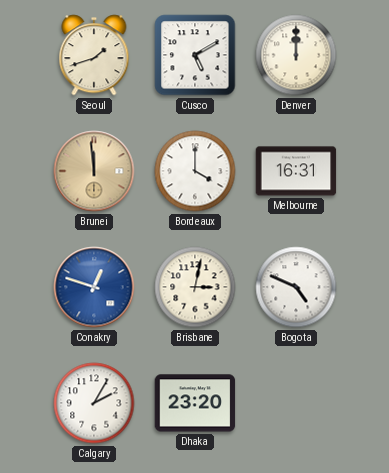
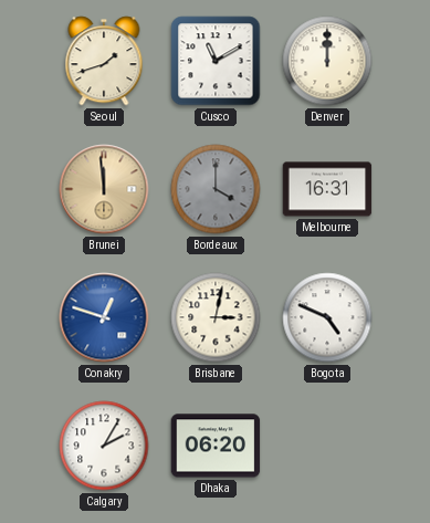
Cusco: 5:10 -> 11:10
Bordeaux dial: white -> grey
Dhaka: 23:20 -> 06:20
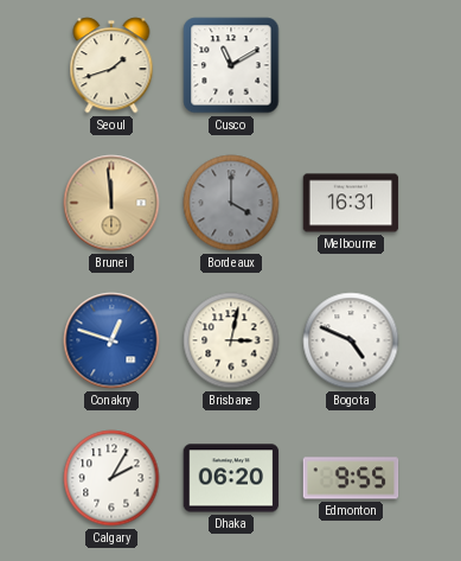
Denver: 12:00 -> none
Edmonton: none -> 9:55
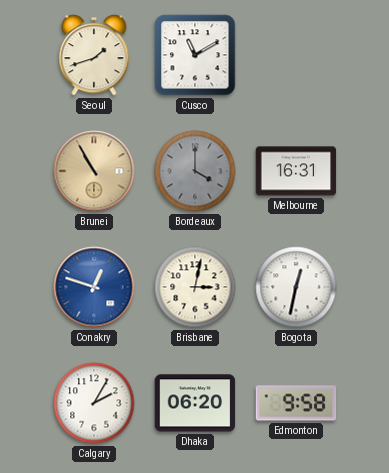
Brunei: 11:59 -> 10:55
Bogota: 4:49 -> 12:32
Edmonton: 9:55 -> 9:58
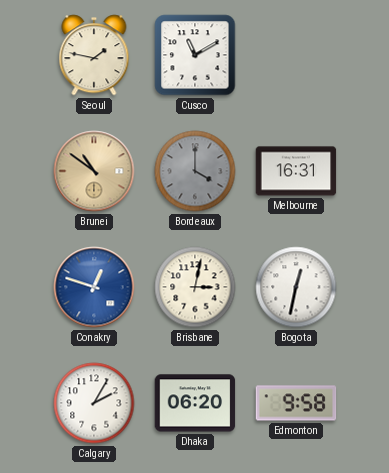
Seoul: 1:42 -> 1:47
Brunei: 10:55 -> 10:51
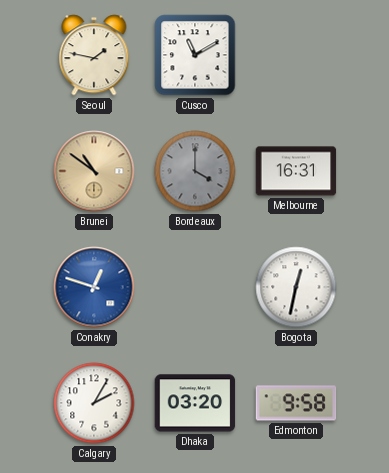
Brisbane: 3:02 -> none
Dhaka: 06:20 -> 03:20
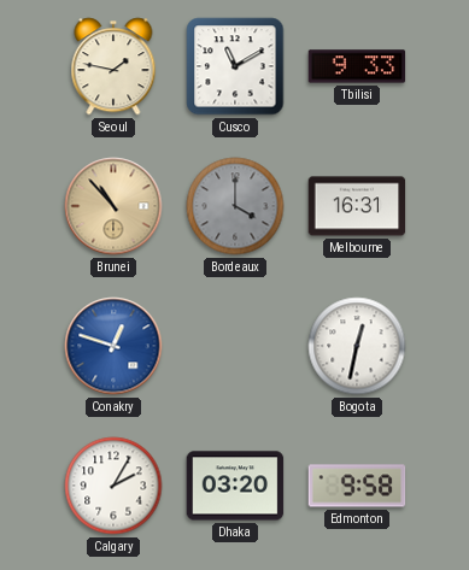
Tbilisi: none -> 9:33
Brunei: 10:51 -> 10:53
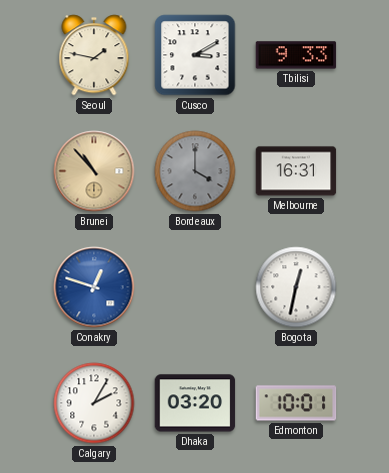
Cusco: 11:10 -> 3:10
Edmonton: 9:58 -> 10:01
